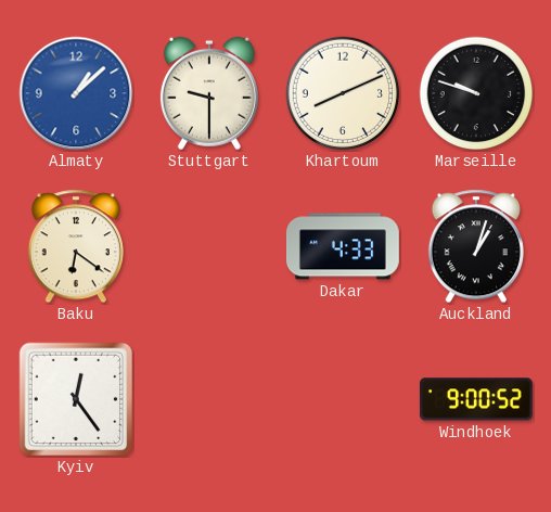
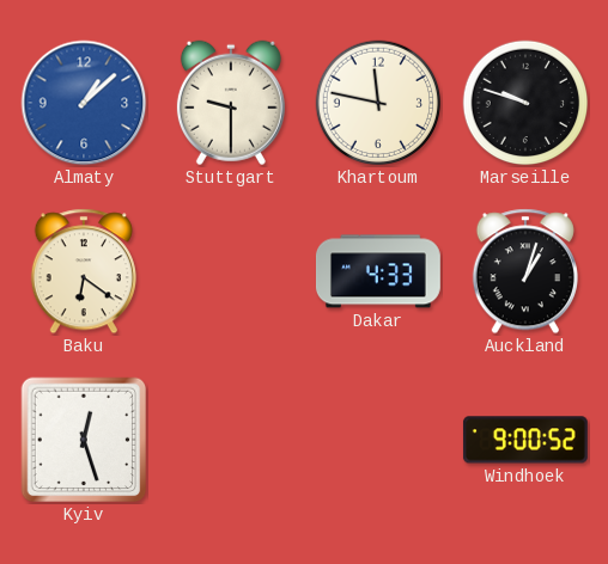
Khartoum: 8:11 -> 11:47
Kyiv: 12:24 -> 12:27
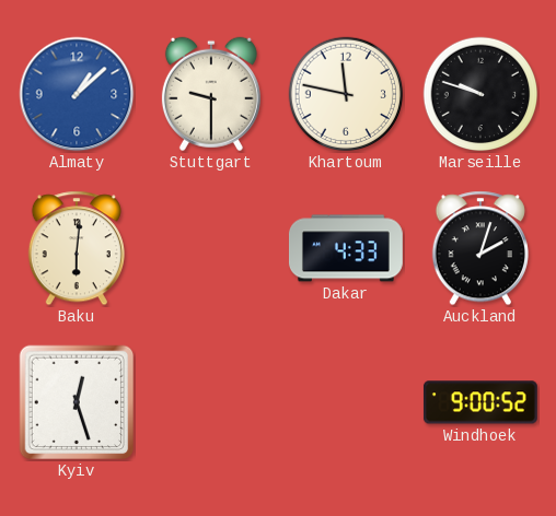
Baku: 6:21 -> 6:01
Auckland: 1:03 -> 2:03
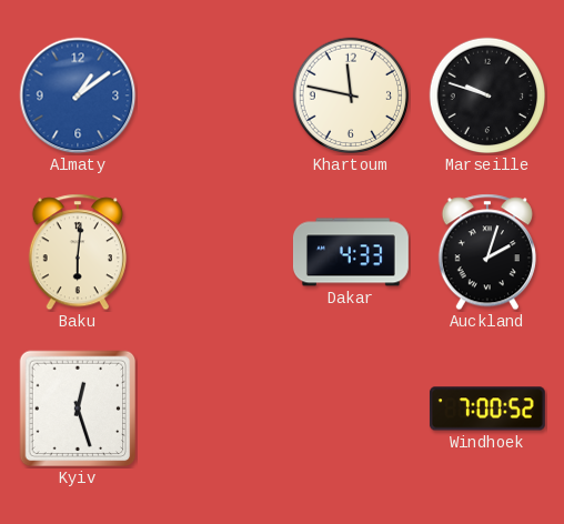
Almaty: 1:08 -> 1:09
Stuttgart: 9:30 -> none
Windhoek: 9:00 -> 7:00
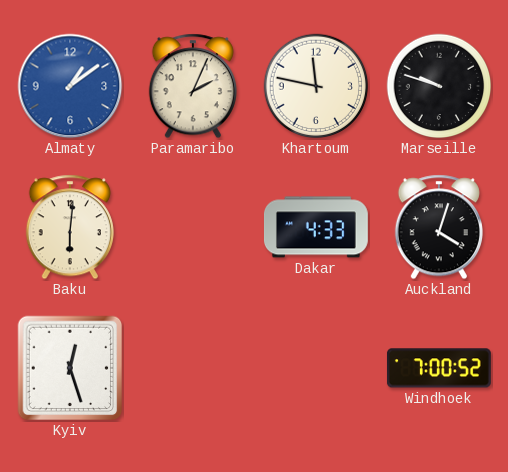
Paramaribo: none -> 2:04
Auckland: 2:03 -> 4:03
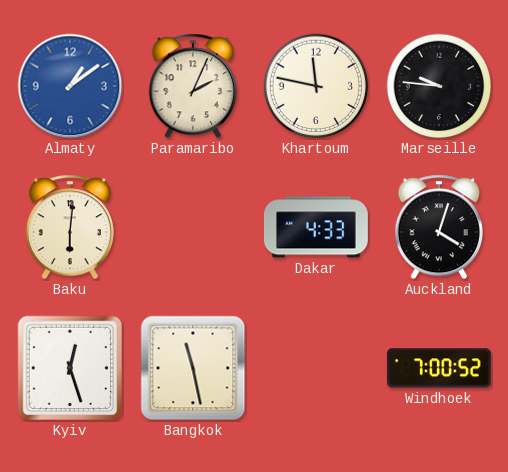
Marseille: 9:48 -> 9:46
Bangkok: none -> 11:28
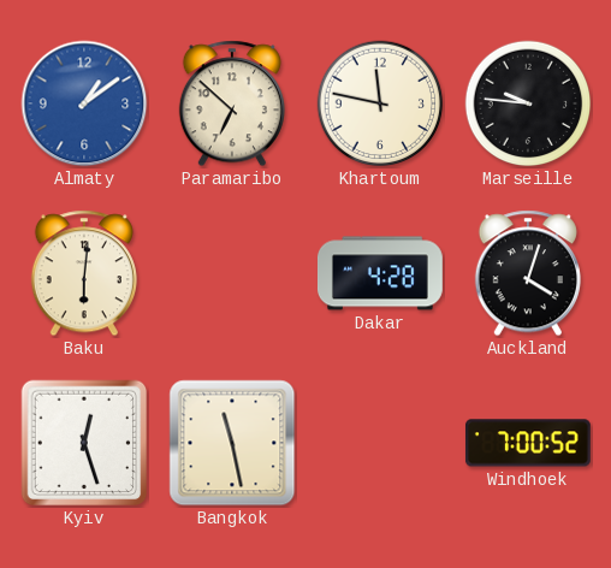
Paramaribo: 2:04 -> 6:52
Dakar: 4:33 -> 4:28
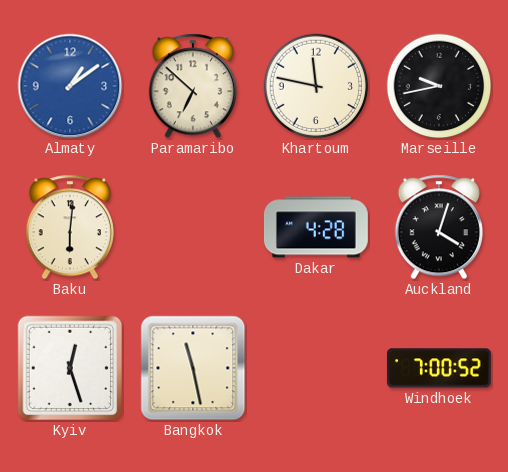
Marseille: 9:46 -> 9:43
